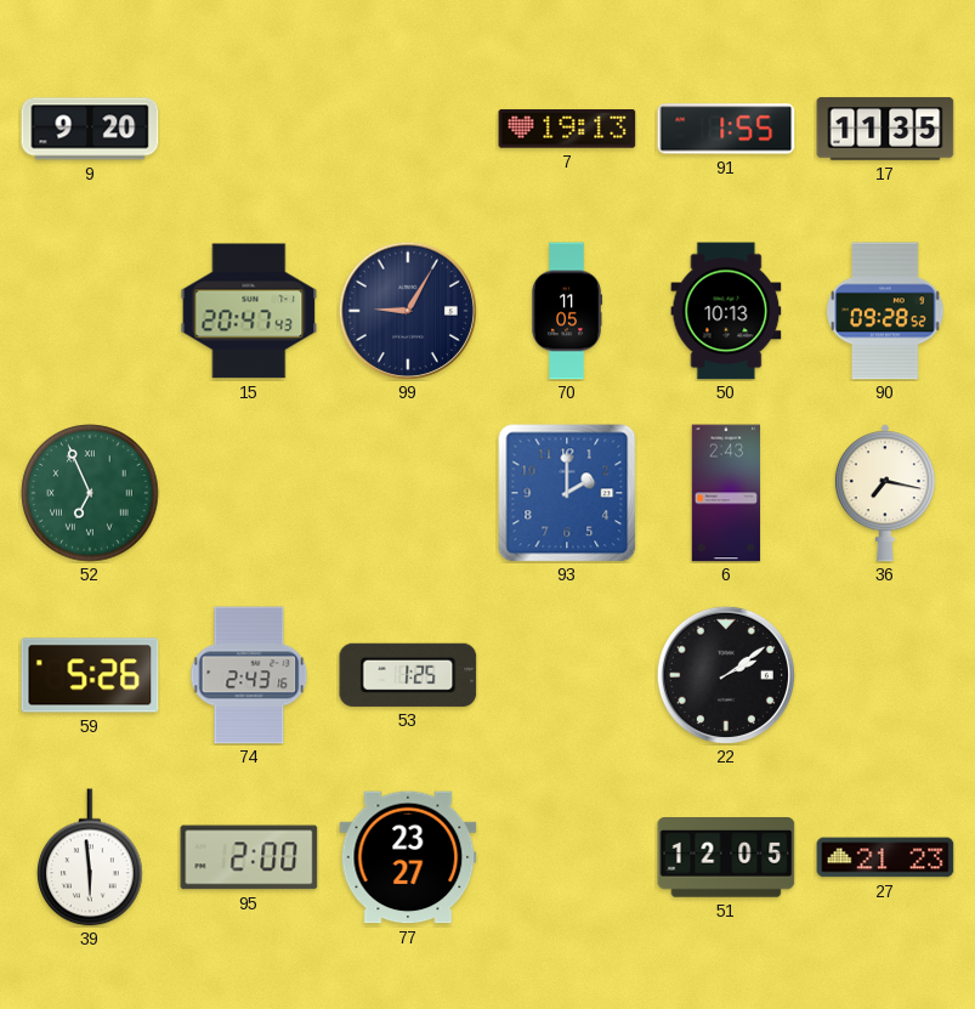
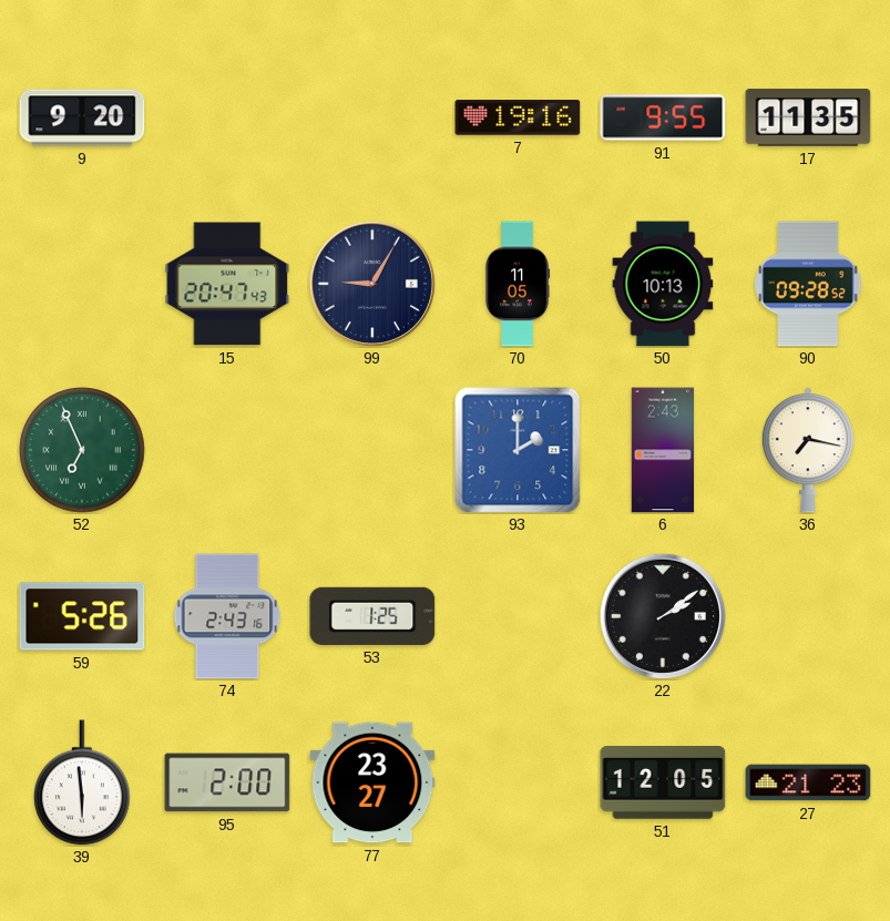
7: 19:13 -> 19:16
91: 1:55 -> 9:55
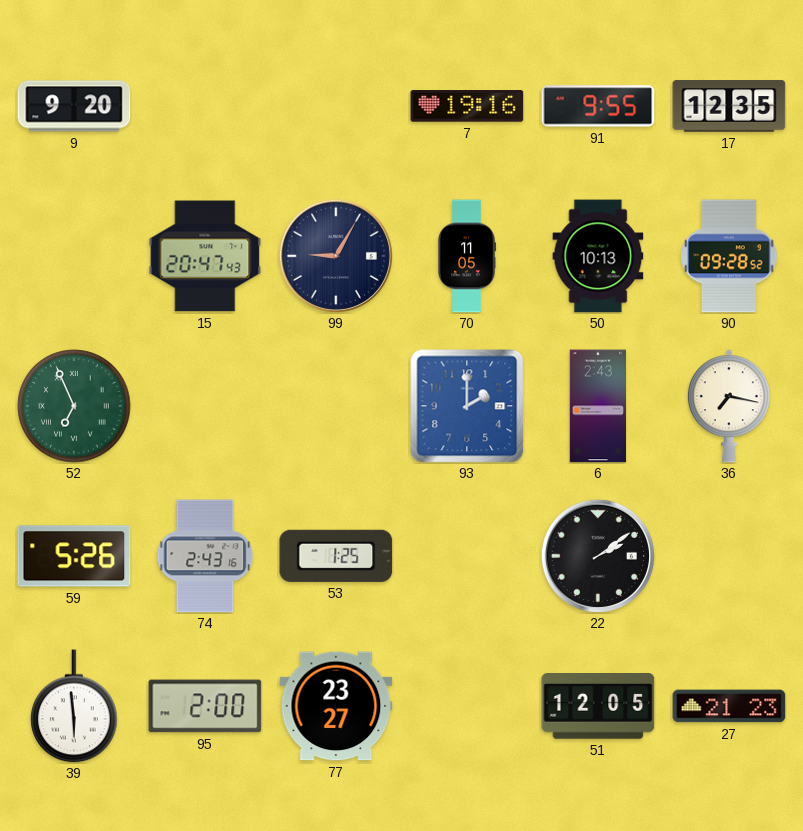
17: 11:35 -> 12:35
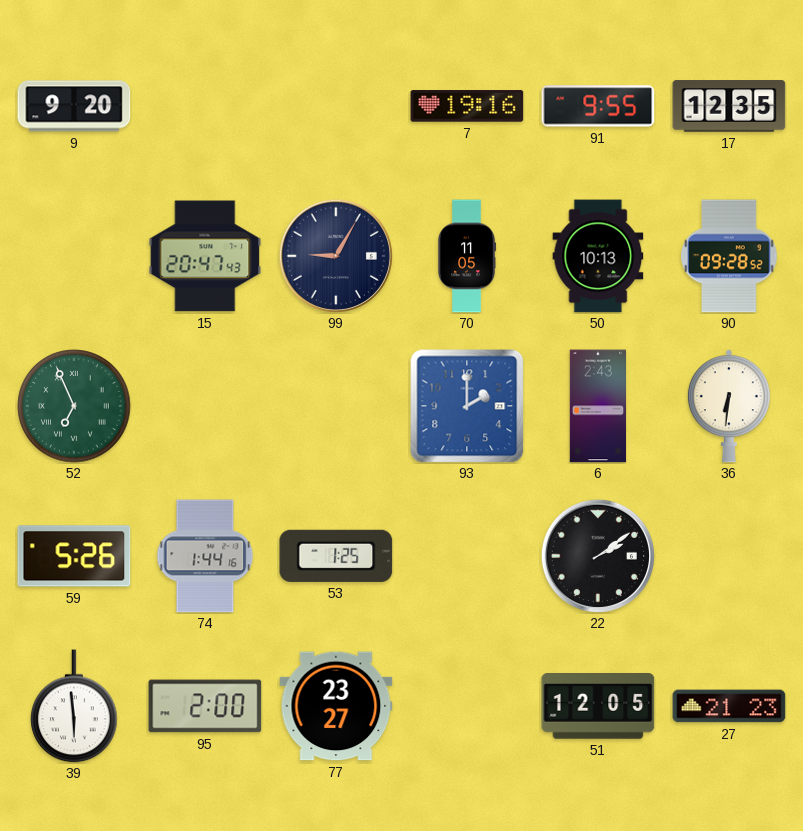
36: 7:17 -> 6:31
74: 2:43 -> 1:44
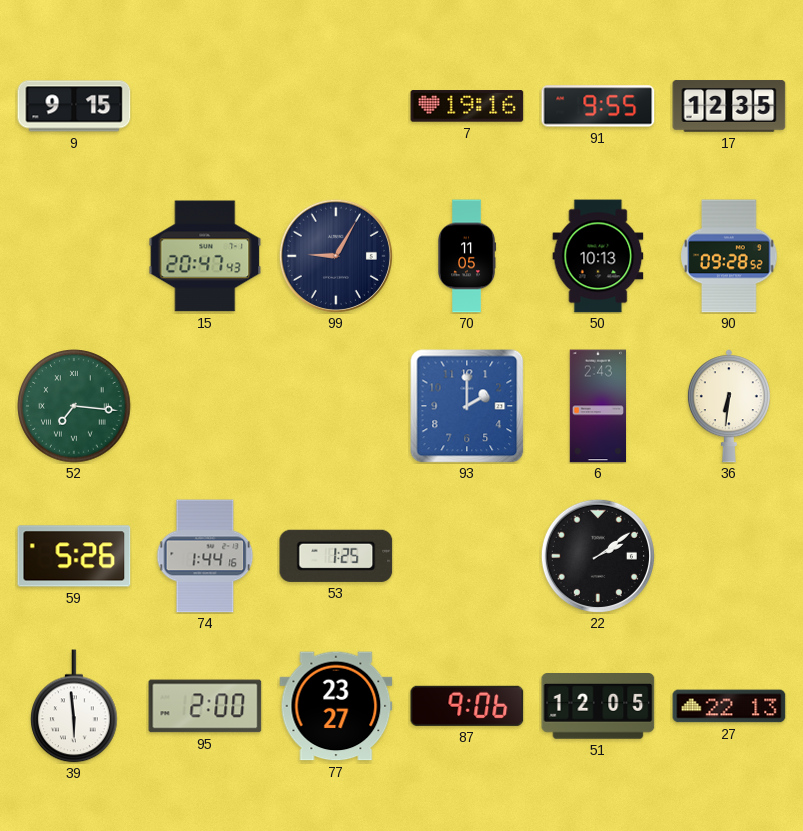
9: 9:20 -> 9:15
52: 6:56 -> 7:16
87: none -> 9:06
27: 21:23 -> 22:13
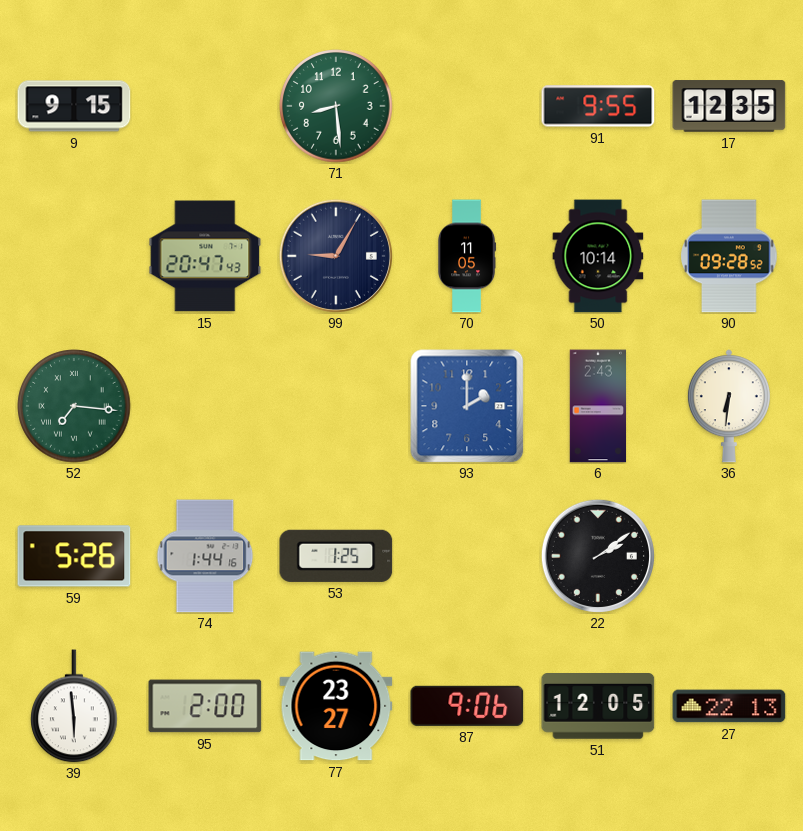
71: none -> 8:29
7: 19:16 -> none
50: 10:13 -> 10:14
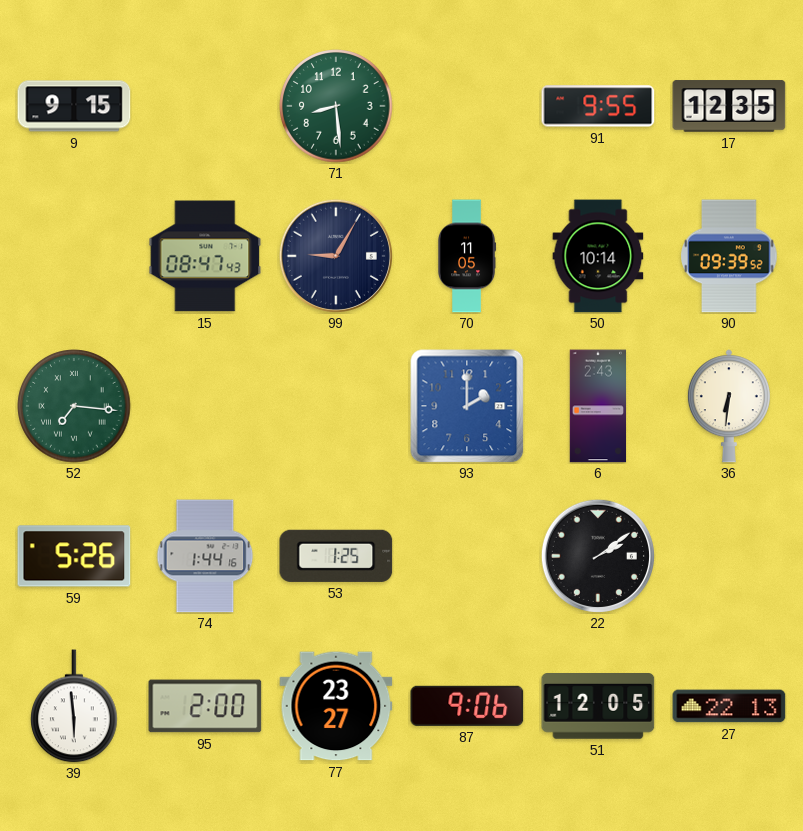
15: 20:47 -> 08:47
90: 09:28 -> 09:39
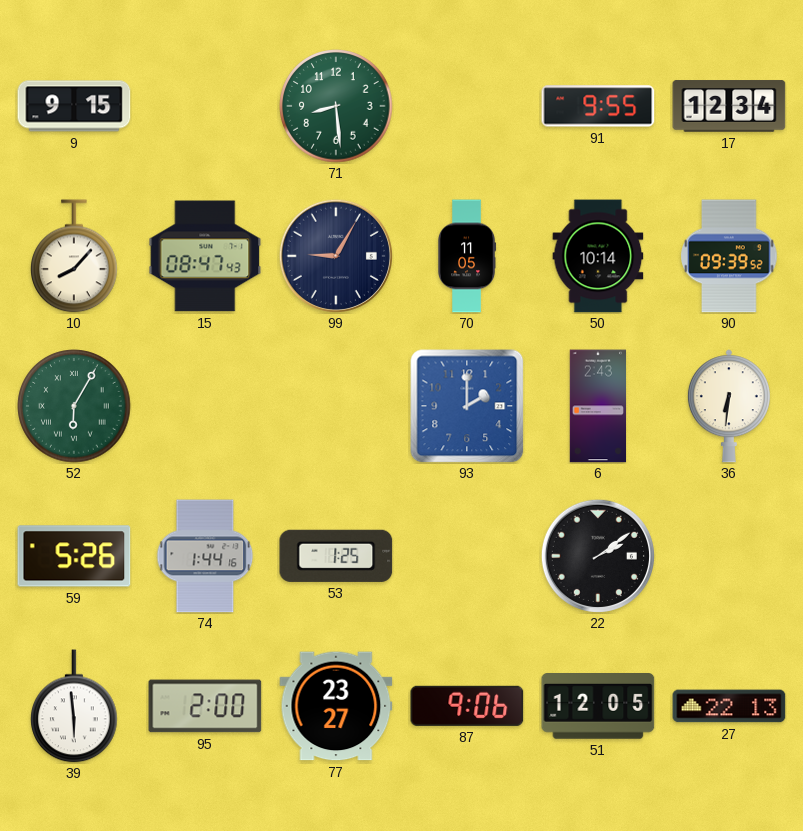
17: 12:35 -> 12:34
10: none -> 8:07
52: 7:16 -> 6:05
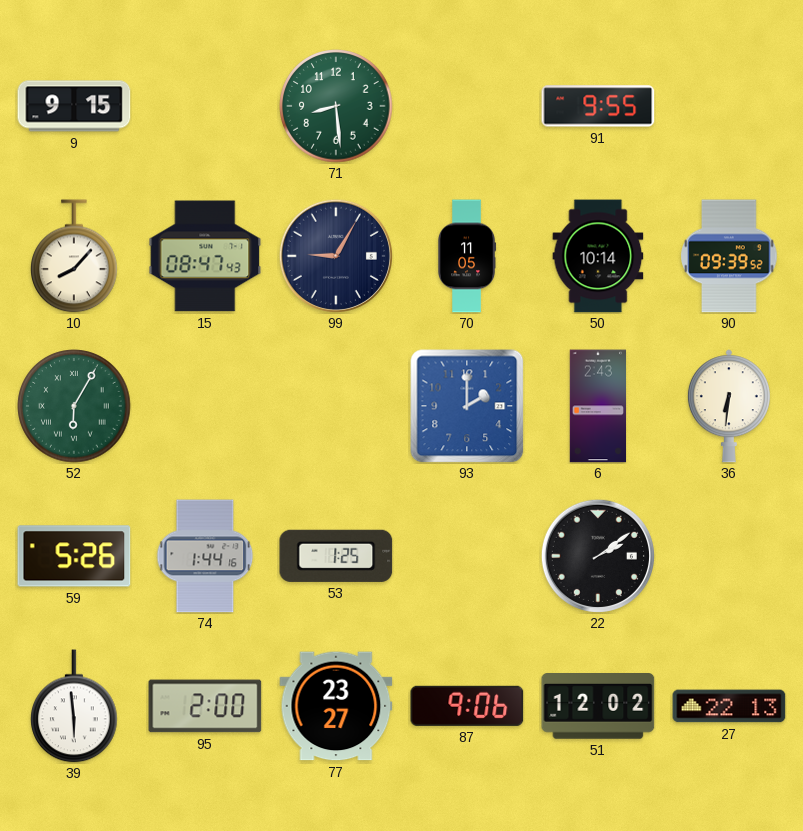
17: 12:34 -> none
51: 12:05 -> 12:02
